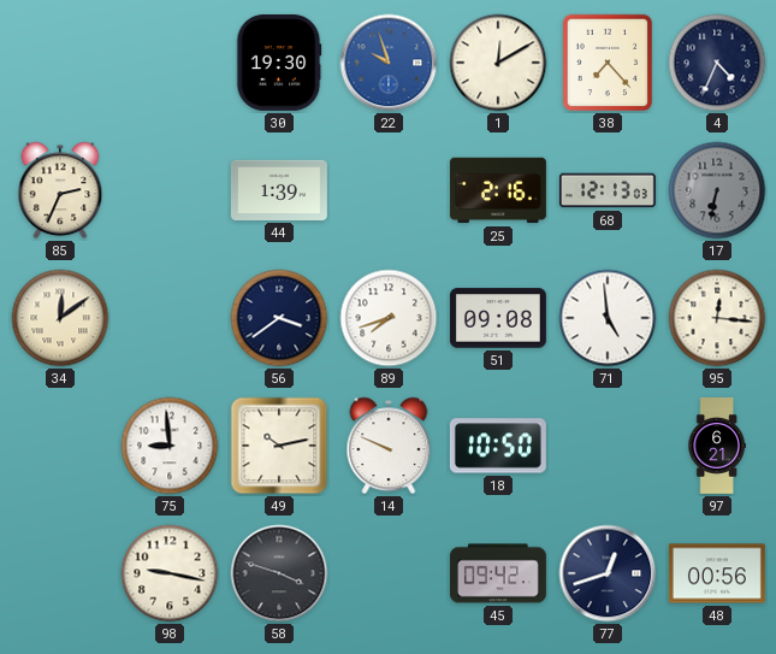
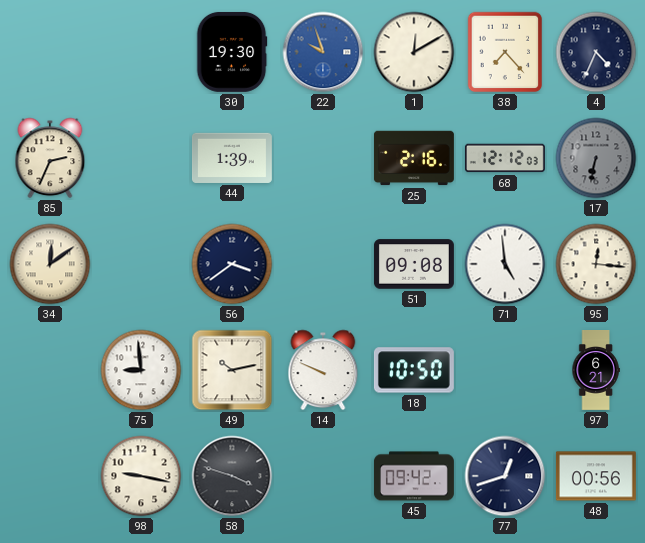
68: 12:13 -> 12:12
89: 7:42 -> none
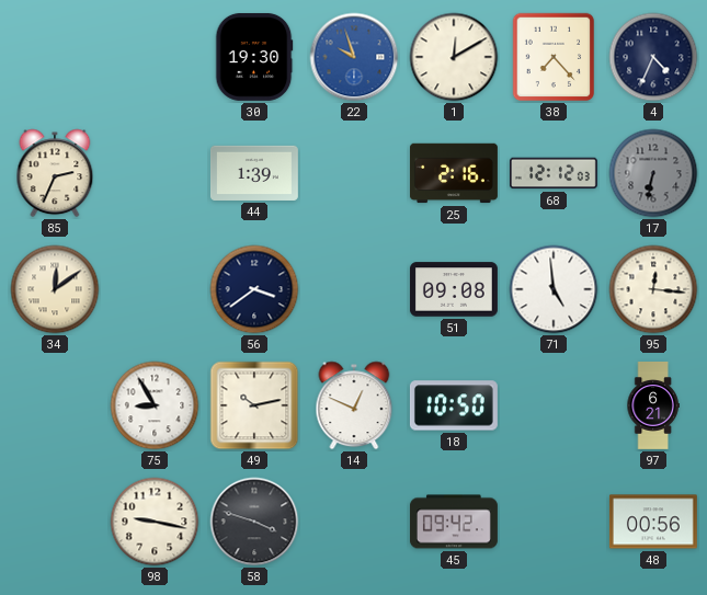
75: 8:59 -> 8:55
14: 9:49 -> 12:49
77: 12:42 -> none
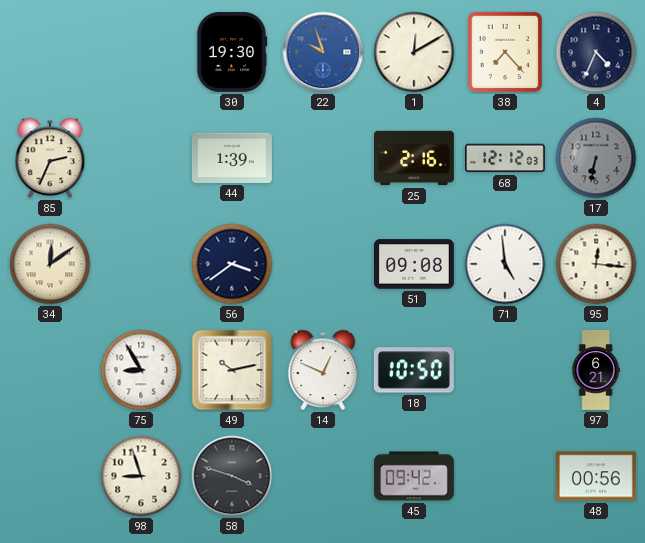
98: 9:17 -> 8:57
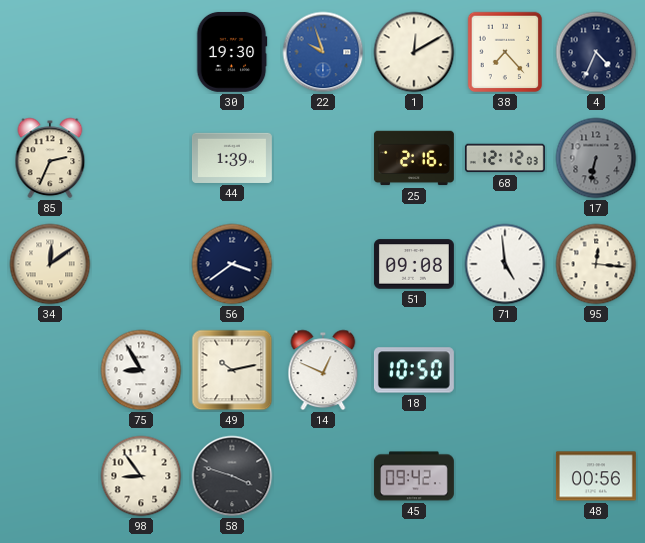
97: 6:21 -> none
98: 8:57 -> 8:54
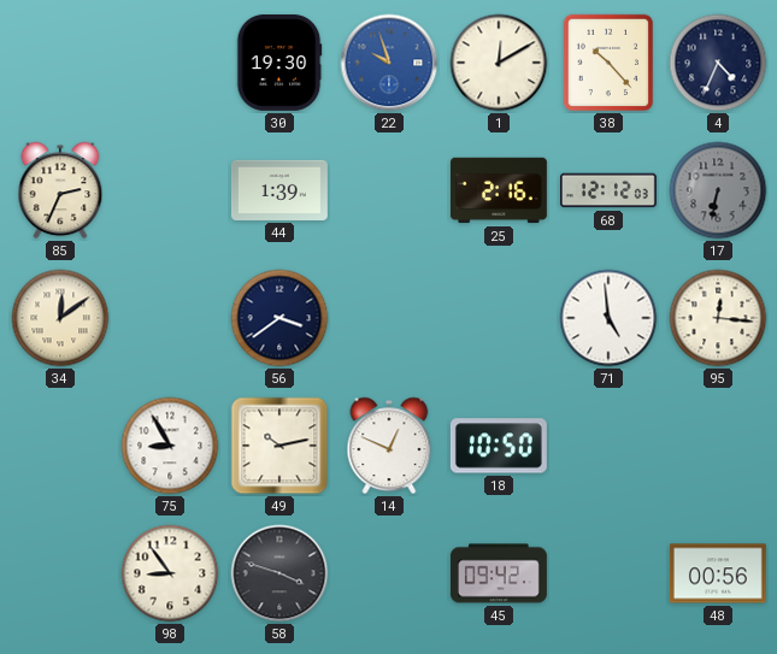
38: 7:23 -> 10:23
51: 09:08 -> none
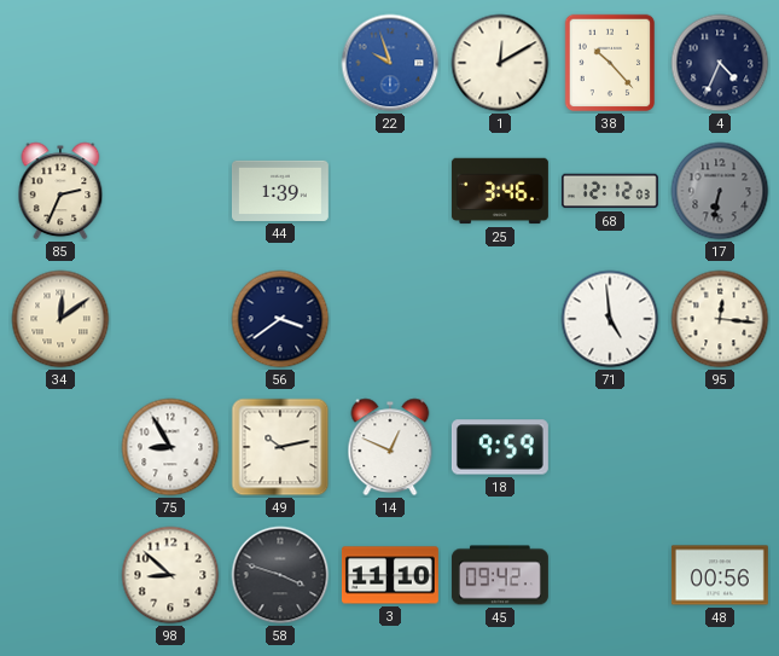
30: 19:30 -> none
25: 2:16 -> 3:46
18: 10:50 -> 9:59
98: 8:54 -> 8:52
3: none -> 11:10
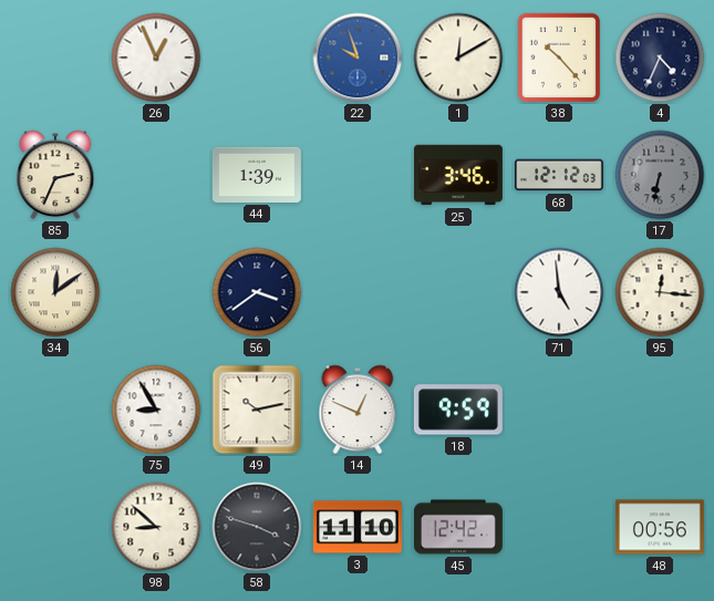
26: none -> 12:56
45: 09:42 -> 12:42
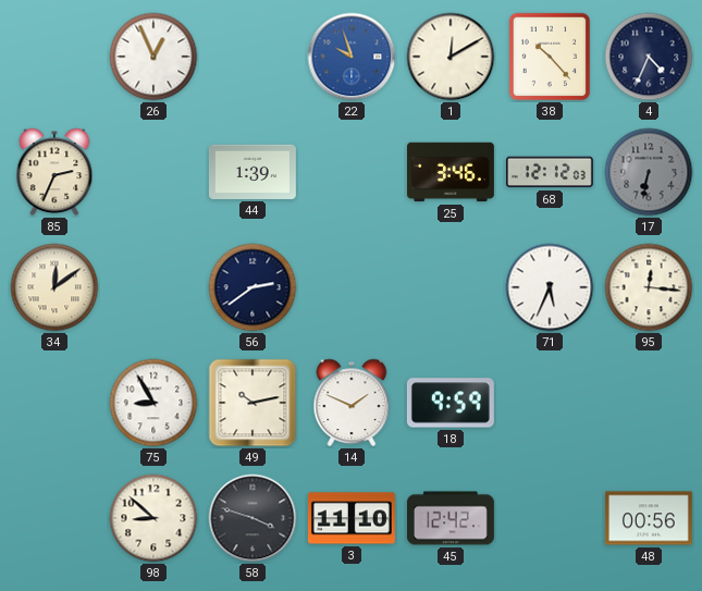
56: 3:39 -> 2:39
71: 4:59 -> 5:34
14: 12:49 -> 1:49
